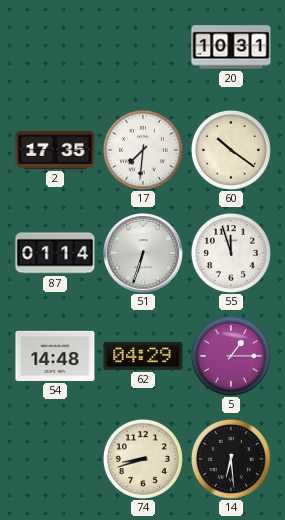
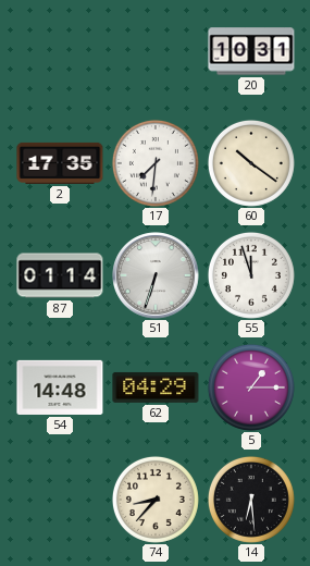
74: 8:42 -> 8:37
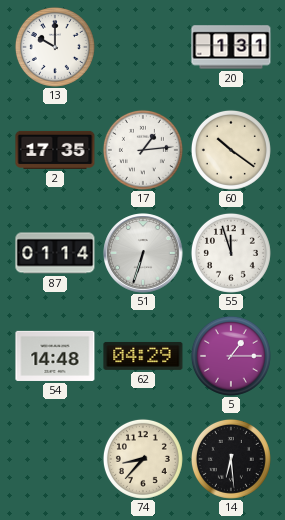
13: none -> 10:00
20: 10:31 -> 1:31
17: 7:31 -> 1:14
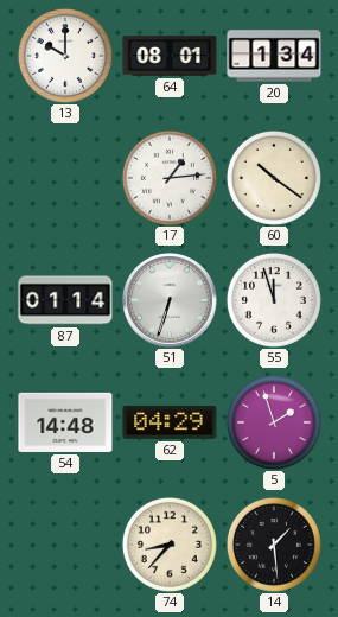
64: none -> 08:01
20: 1:31 -> 1:34
2: 17:35 -> none
5: 1:15 -> 1:57
14: 6:29 -> 1:29
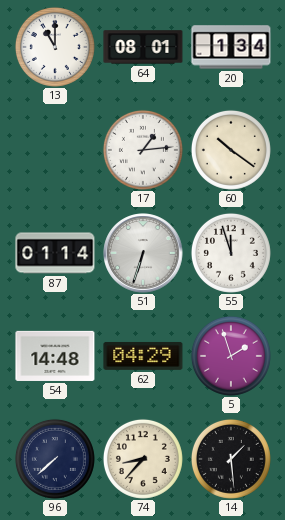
13: 10:00 -> 11:00
96: none -> 7:38
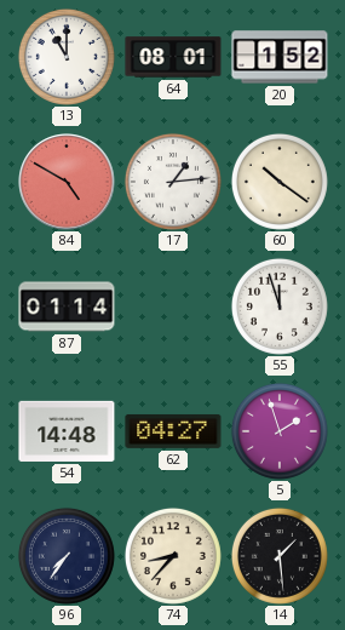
20: 1:34 -> 1:52
84: none -> 4:50
51: 6:33 -> none
62: 04:29 -> 04:27
96: 7:38 -> 7:36
